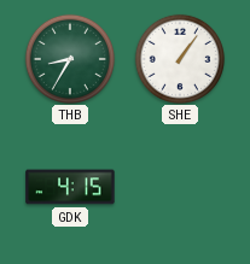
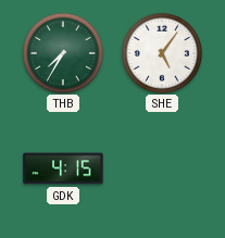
THB: 8:35 -> 7:35
SHE: 1:06 -> 5:06
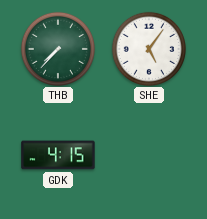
THB: 7:35 -> 7:37
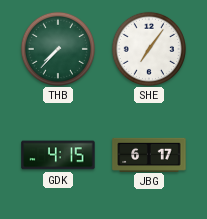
SHE: 5:06 -> 7:06
JBG: none -> 6:17
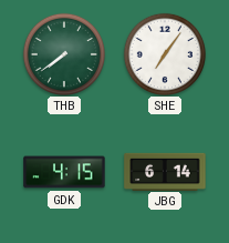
THB: 7:37 -> 7:39
JBG: 6:17 -> 6:14
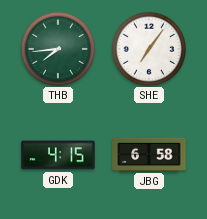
THB: 7:39 -> 7:44
JBG: 6:14 -> 6:58
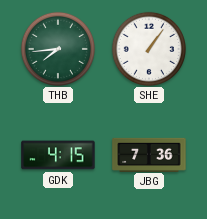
SHE: 7:06 -> 1:06
JBG: 6:58 -> 7:36
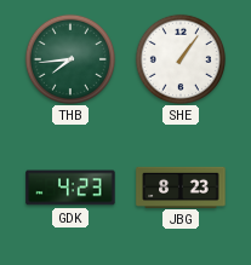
GDK: 4:15 -> 4:23
JBG: 7:36 -> 8:23
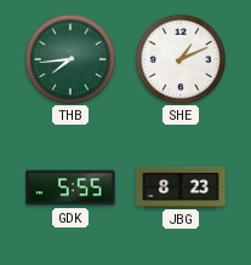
SHE: 1:06 -> 1:11
GDK: 4:23 -> 5:55
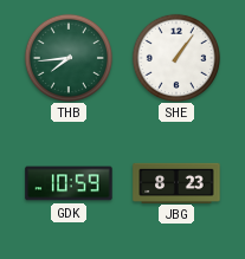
SHE: 1:11 -> 1:06
GDK: 5:55 -> 10:59
